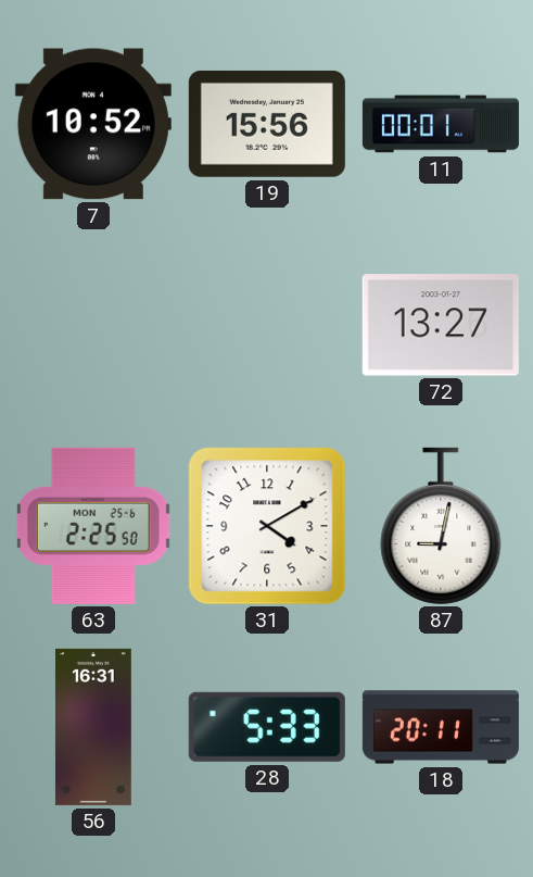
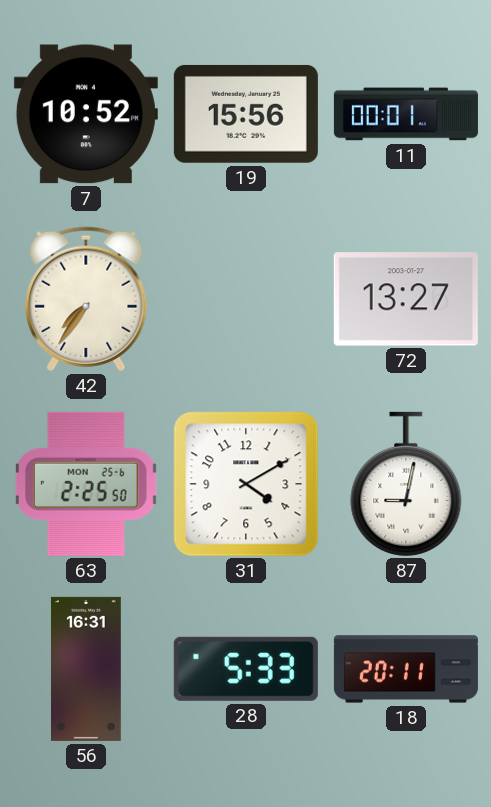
42: none -> 7:36
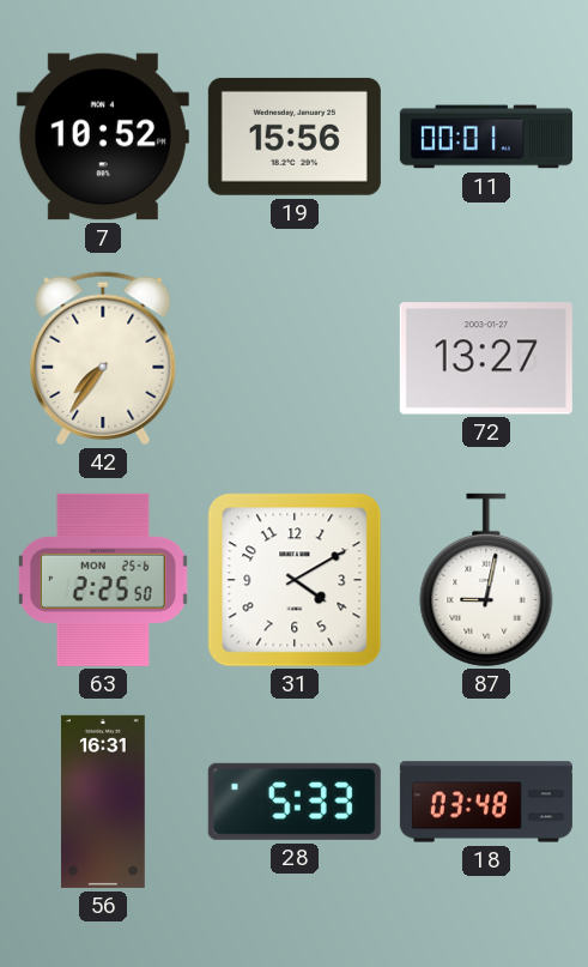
18: 20:11 -> 03:48
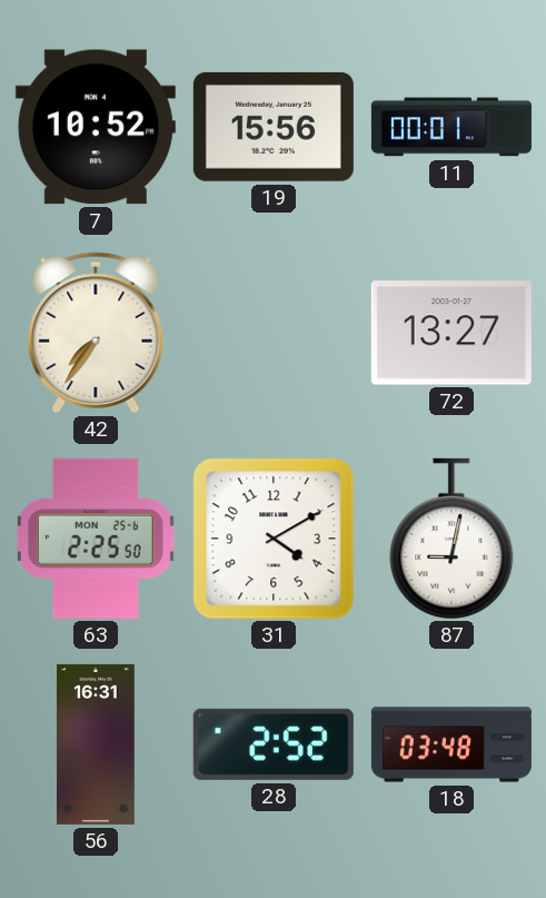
28: 5:33 -> 2:52
